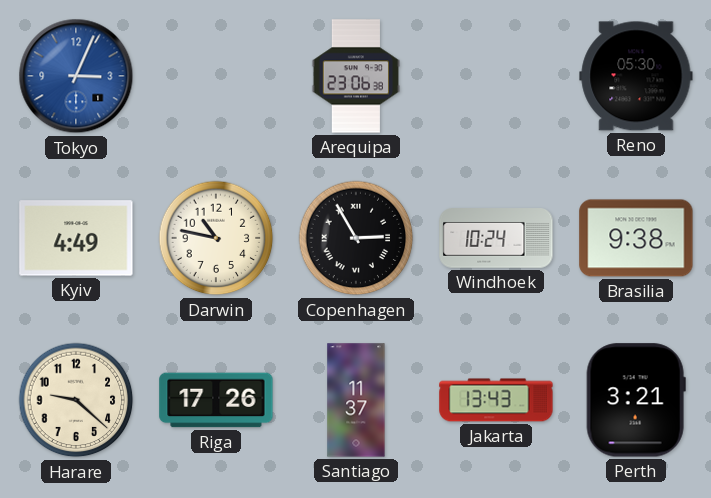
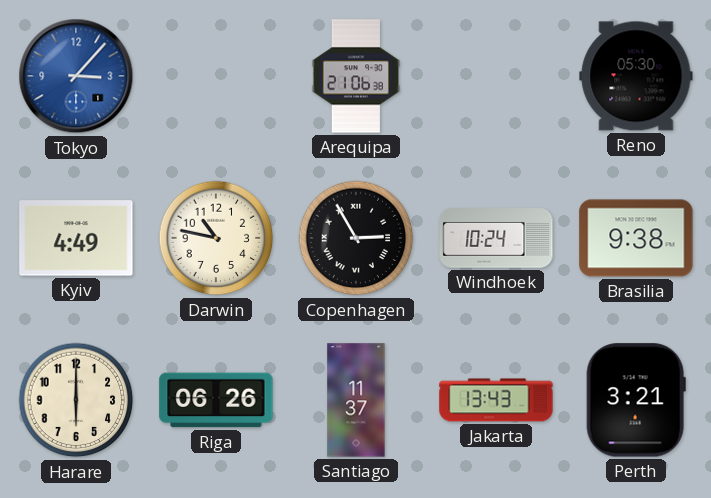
Tokyo: 3:04 -> 3:07
Arequipa: 23:06 -> 21:06
Harare: 9:22 -> 6:00
Riga: 17:26 -> 06:26
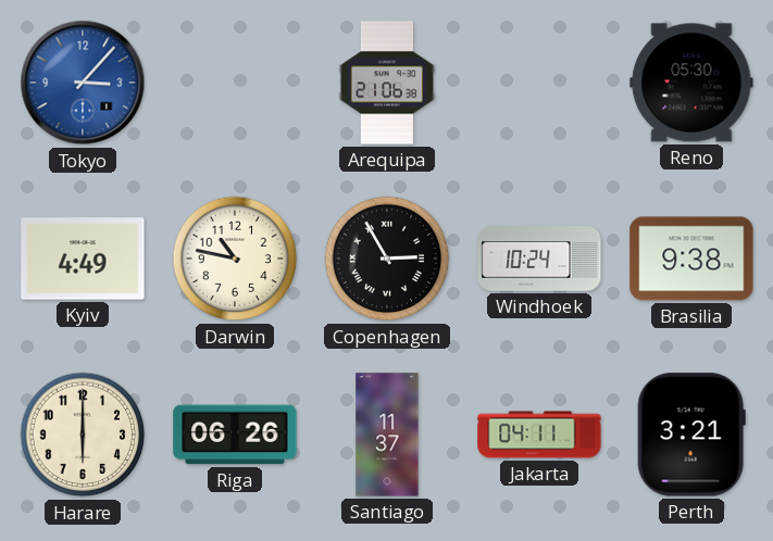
Jakarta: 13:43 -> 04:11
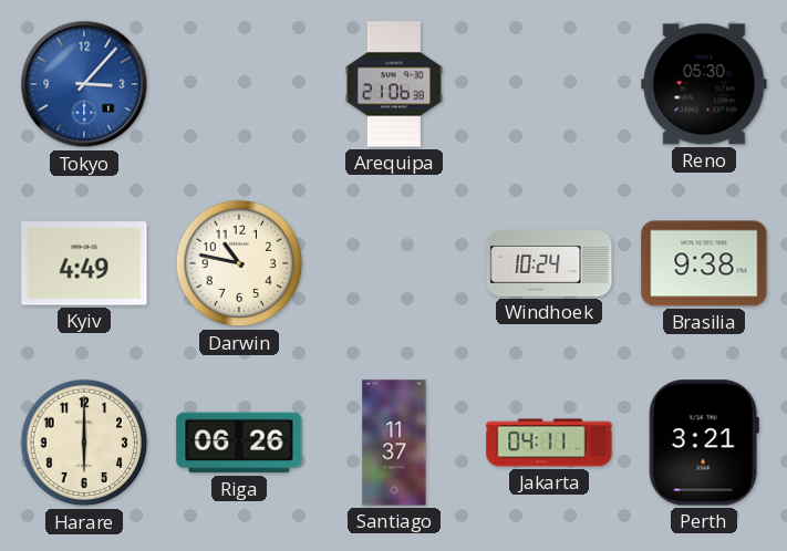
Copenhagen: 2:55 -> none
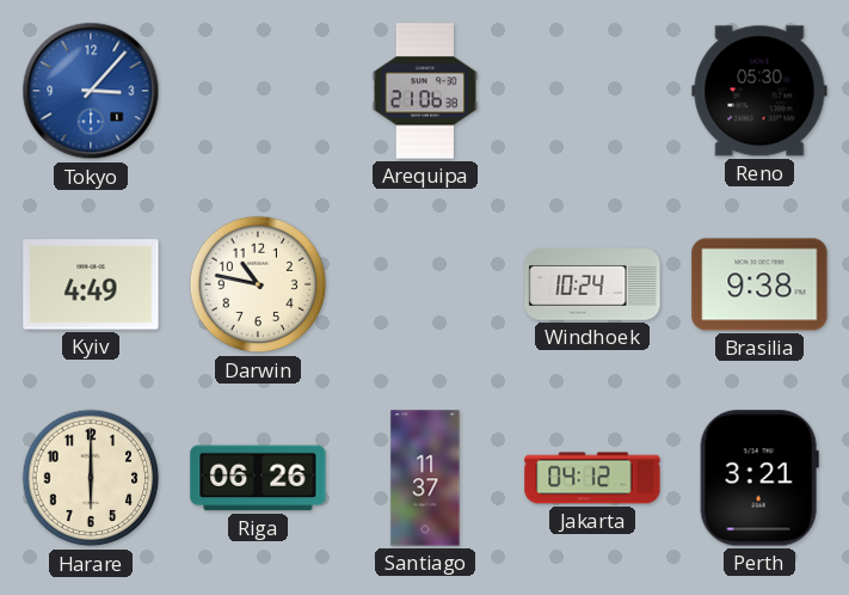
Jakarta: 04:11 -> 04:12
